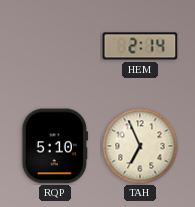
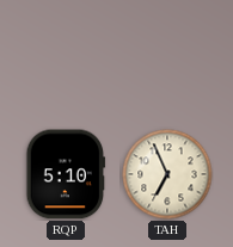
HEM: 2:14 -> none
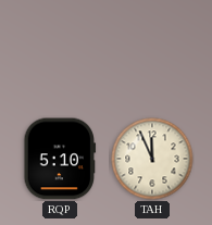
TAH: 6:56 -> 11:56
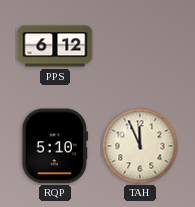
PPS: none -> 6:12
